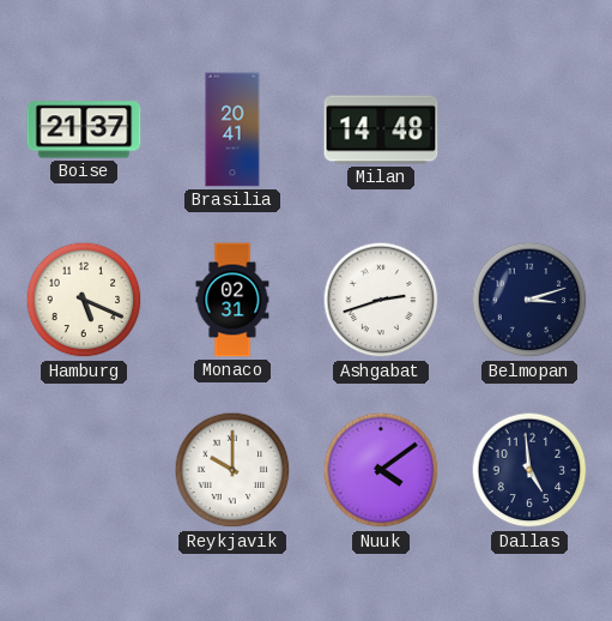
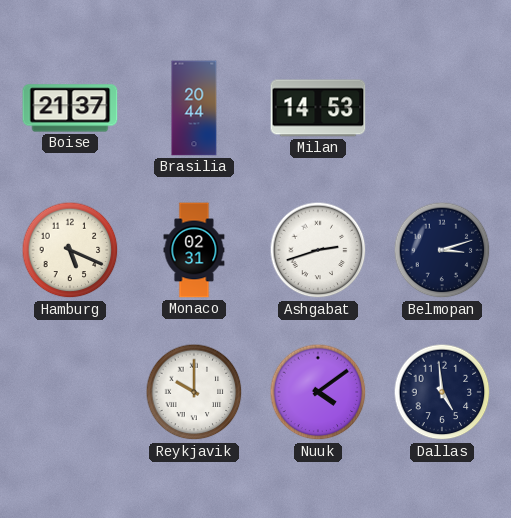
Brasilia: 20:41 -> 20:44
Milan: 14:48 -> 14:53
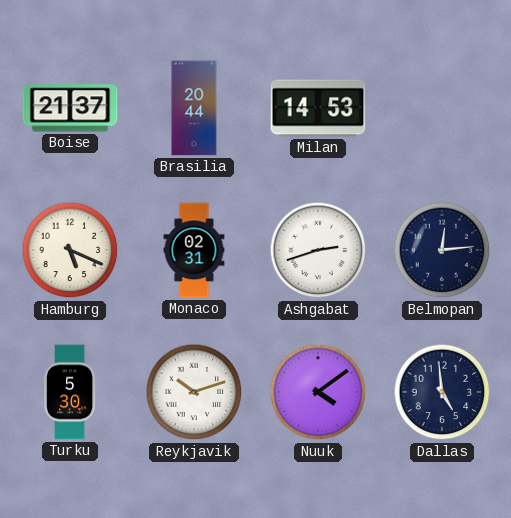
Belmopan: 3:12 -> 12:14
Turku: none -> 5:30
Reykjavik: 10:00 -> 10:12
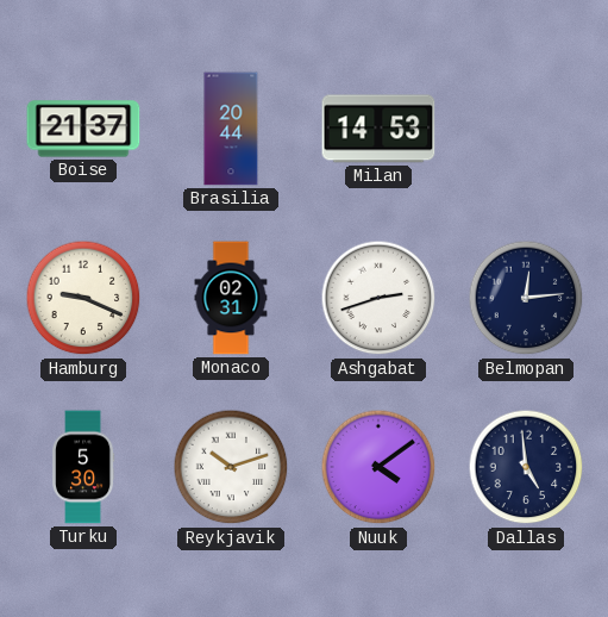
Hamburg: 5:19 -> 9:19
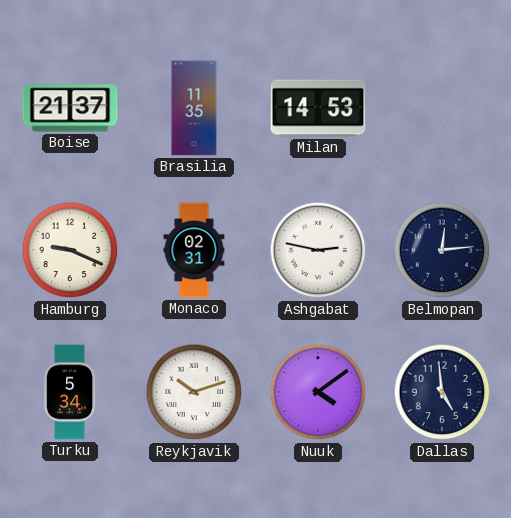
Brasilia: 20:44 -> 11:35
Ashgabat: 2:42 -> 2:47
Turku: 5:30 -> 5:34
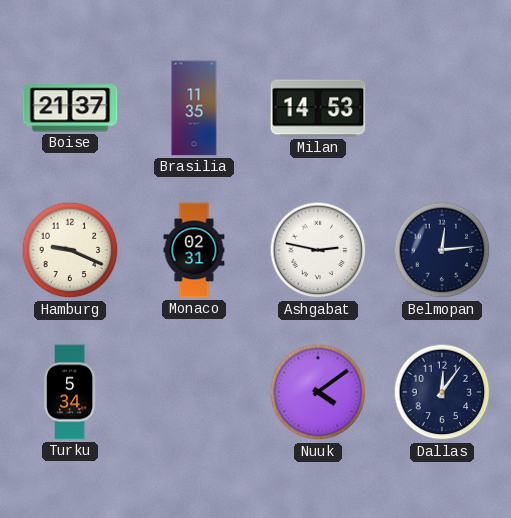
Reykjavik: 10:12 -> none
Dallas: 4:59 -> 12:06
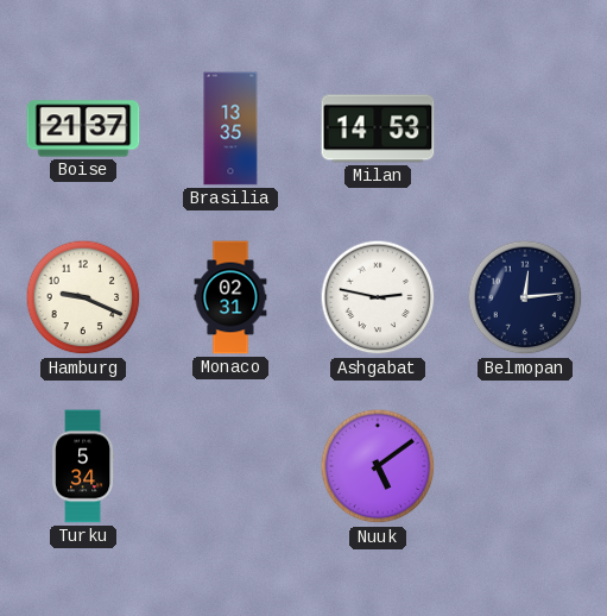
Brasilia: 11:35 -> 13:35
Nuuk: 4:09 -> 5:09
Dallas: 12:06 -> none
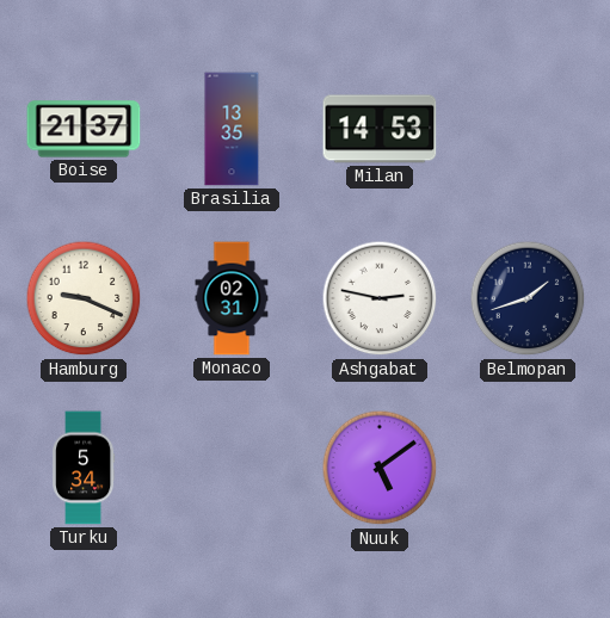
Belmopan: 12:14 -> 1:42
